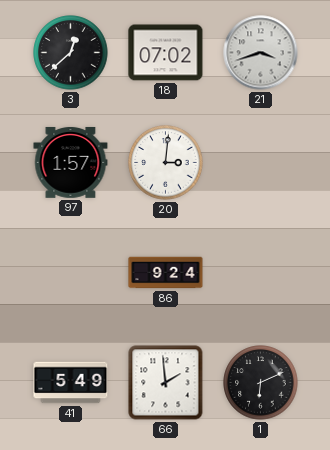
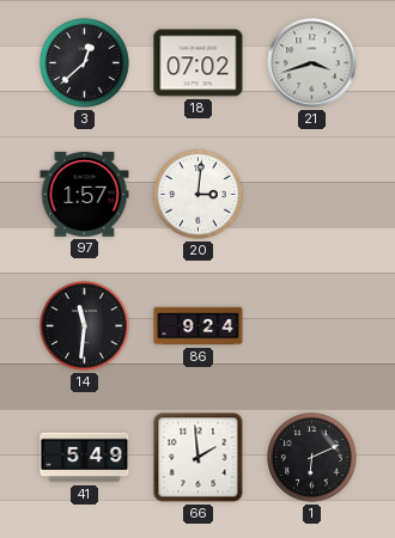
14: none -> 11:31
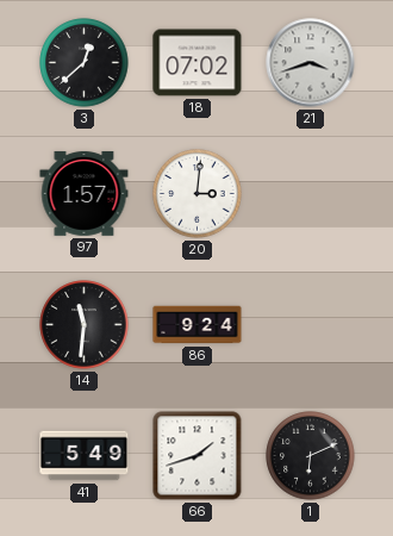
66: 1:59 -> 1:42
